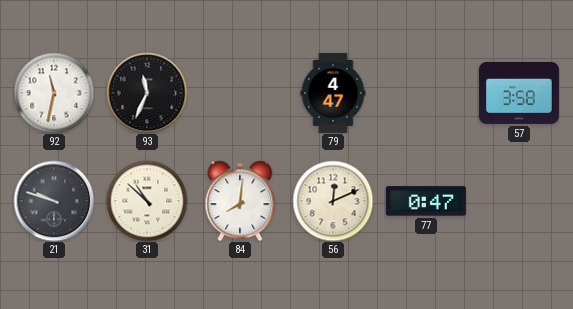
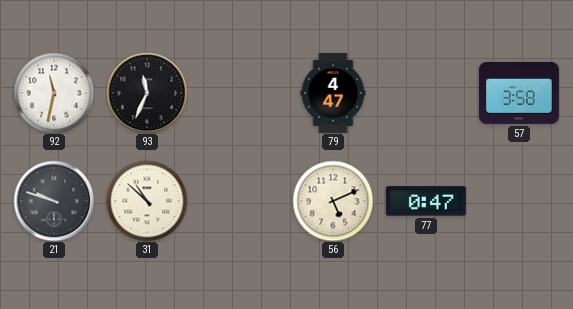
84: 8:01 -> none
56: 12:11 -> 5:11
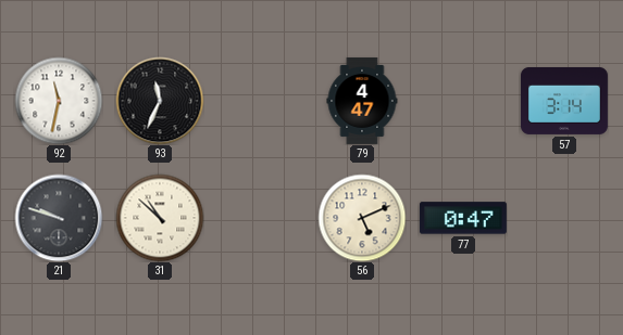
57: 3:58 -> 3:14
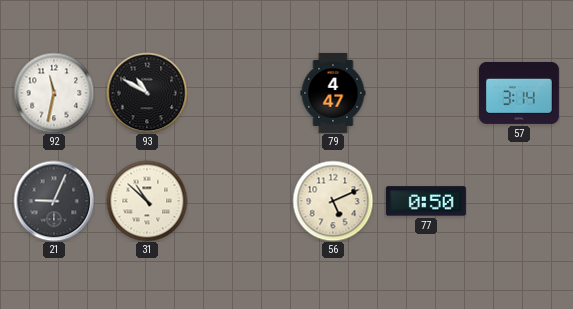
93: 11:34 -> 10:50
21: 9:48 -> 9:04
77: 0:47 -> 0:50
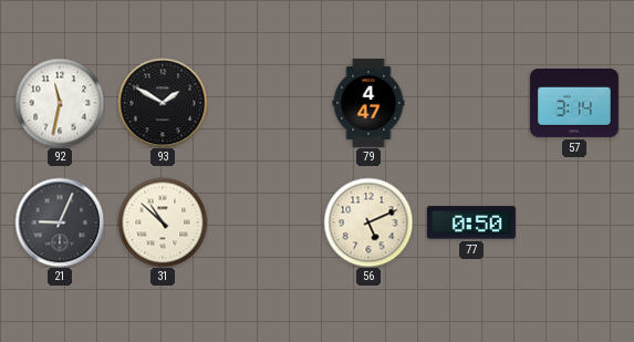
93: 10:50 -> 1:50
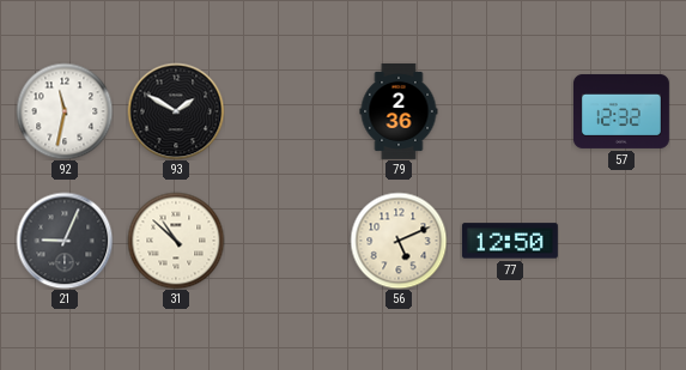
79: 4:47 -> 2:36
57: 3:14 -> 12:32
77: 0:50 -> 12:50
